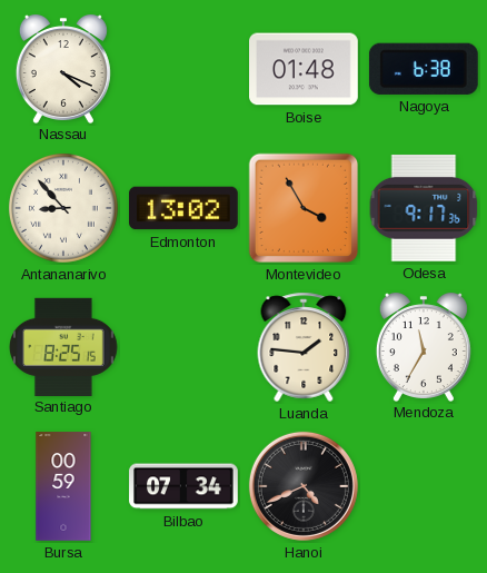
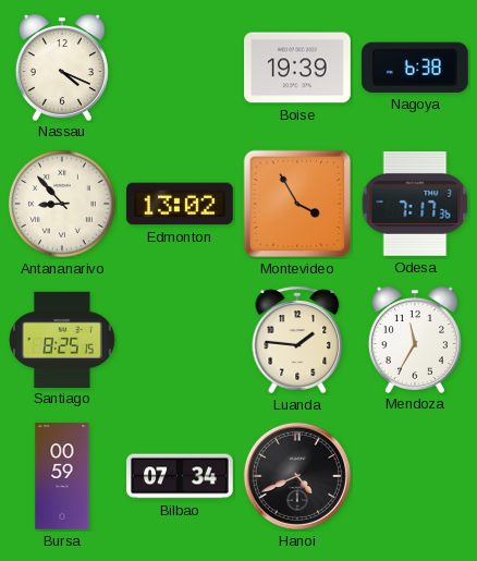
Boise: 01:48 -> 19:39
Odesa: 9:17 -> 7:17
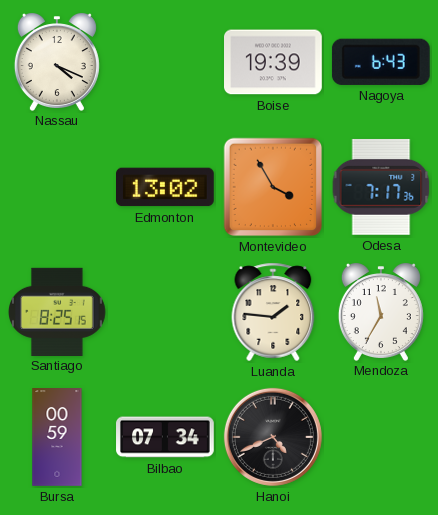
Nagoya: 6:38 -> 6:43
Antananarivo: 8:53 -> none
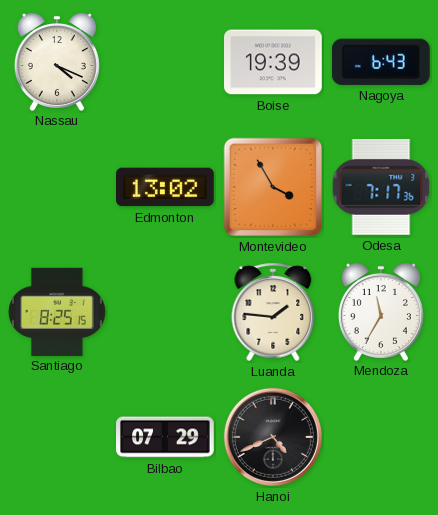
Bursa: 00:59 -> none
Bilbao: 07:34 -> 07:29
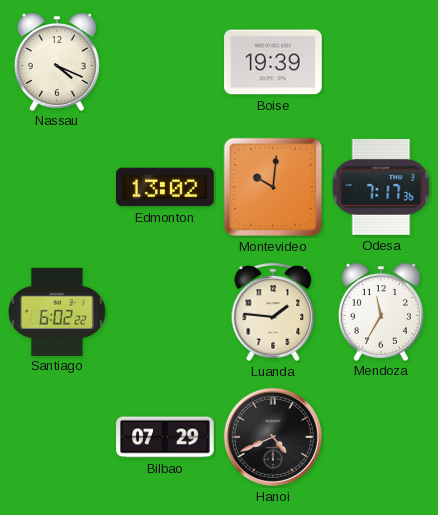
Nagoya: 6:43 -> none
Montevideo: 3:55 -> 10:01
Santiago: 8:25 -> 6:02
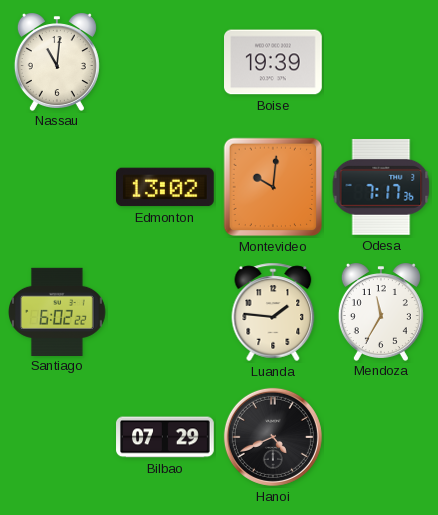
Nassau: 4:19 -> 11:01
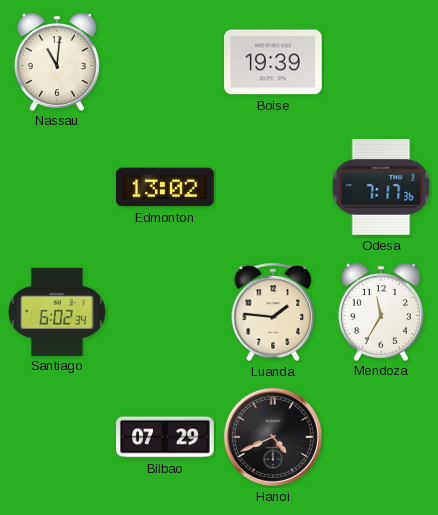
Montevideo: 10:01 -> none
Santiago: 6:02:22 -> 6:02:34
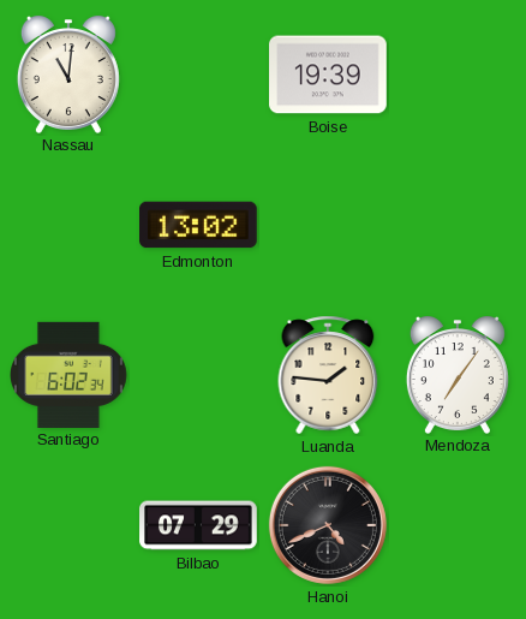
Odesa: 7:17 -> none
Mendoza: 11:35 -> 7:06
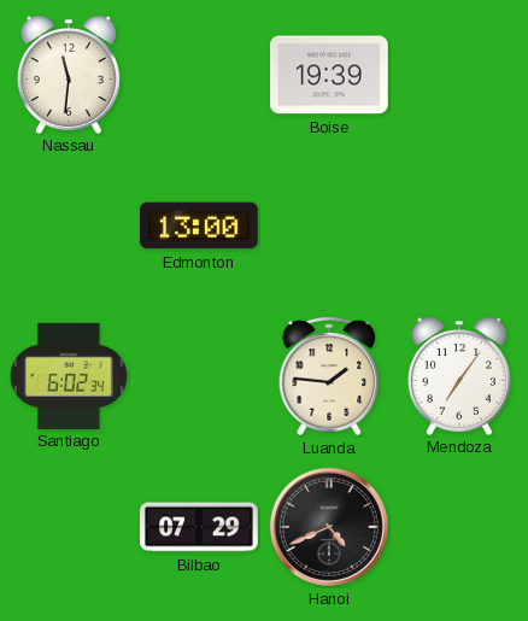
Nassau: 11:01 -> 11:31
Edmonton: 13:02 -> 13:00
